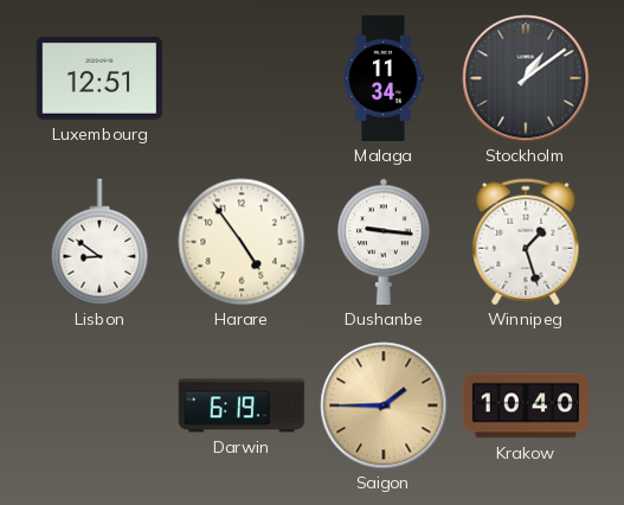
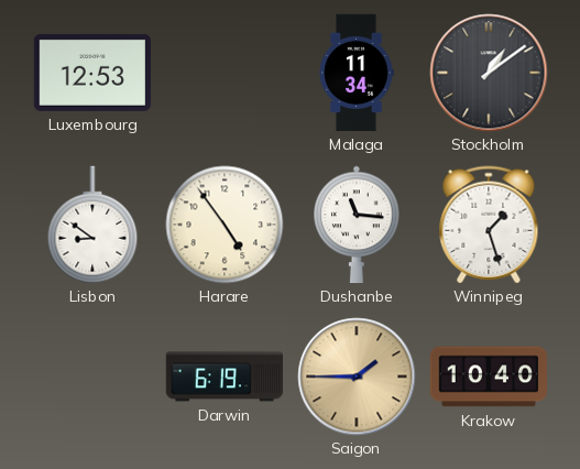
Luxembourg: 12:51 -> 12:53
Dushanbe: 9:16 -> 11:16
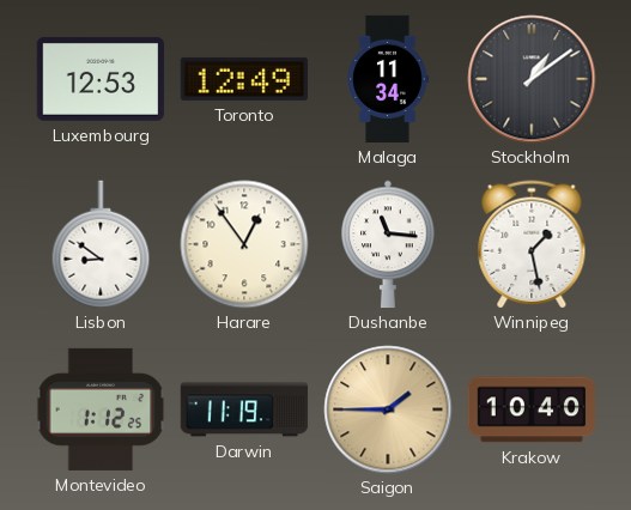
Toronto: none -> 12:49
Harare: 4:54 -> 12:54
Winnipeg: 1:27 -> 1:28
Montevideo: none -> 1:12
Darwin: 6:19 -> 11:19
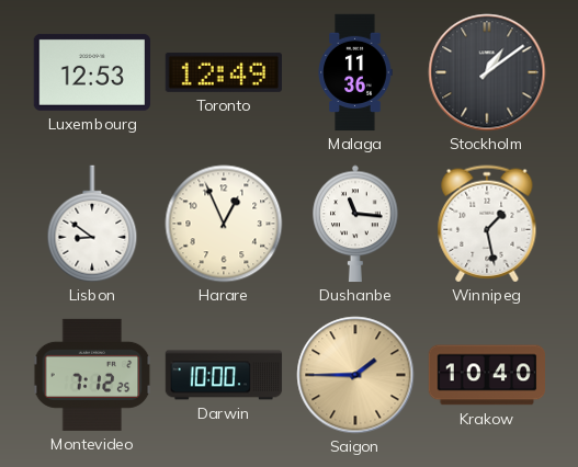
Malaga: 11:34 -> 11:36
Harare: 12:54 -> 12:56
Montevideo: 1:12 -> 7:12
Darwin: 11:19 -> 10:00
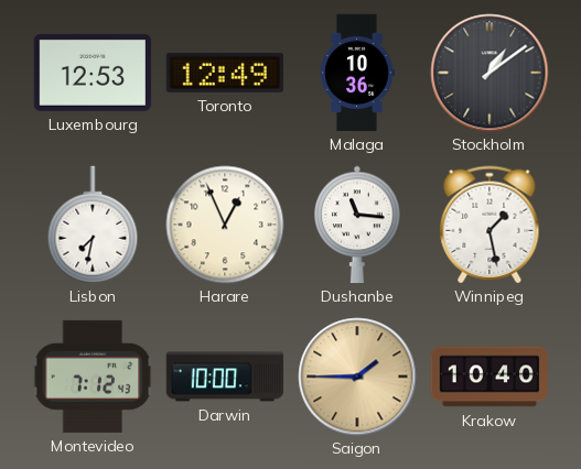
Malaga: 11:36 -> 10:36
Lisbon: 8:51 -> 7:32
Montevideo: 7:12:25 -> 7:12:43
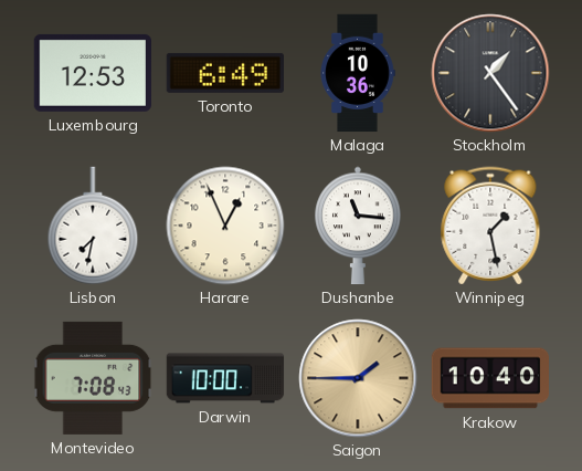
Toronto: 12:49 -> 6:49
Stockholm: 1:09 -> 1:24
Montevideo: 7:12 -> 7:08
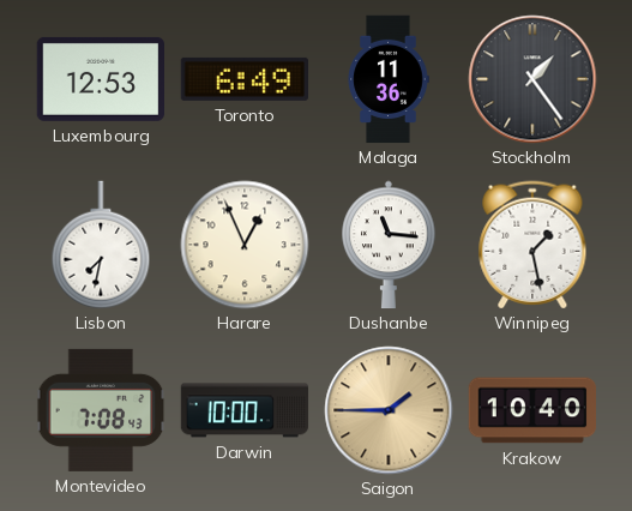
Malaga: 10:36 -> 11:36
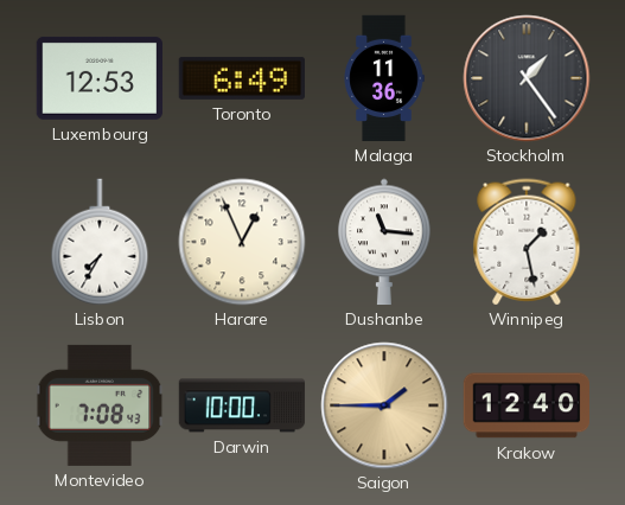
Lisbon: 7:32 -> 7:35
Krakow: 10:40 -> 12:40
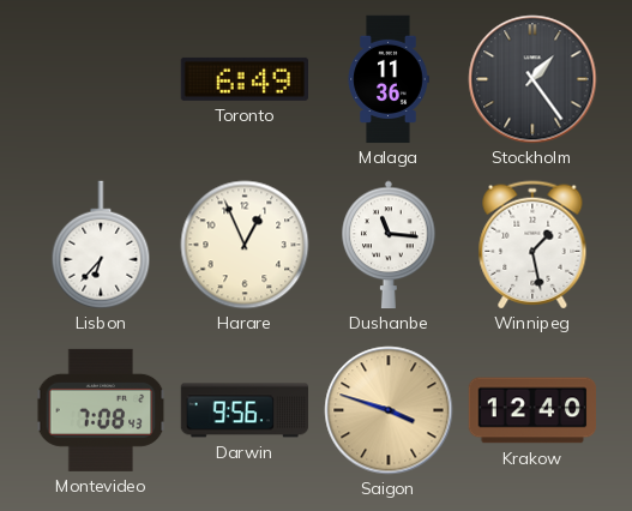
Luxembourg: 12:53 -> none
Lisbon: 7:35 -> 6:37
Darwin: 10:00 -> 9:56
Saigon: 1:45 -> 3:48
